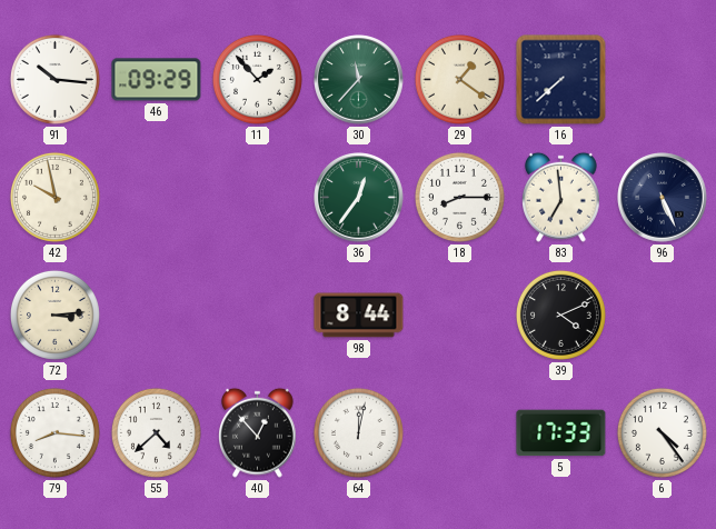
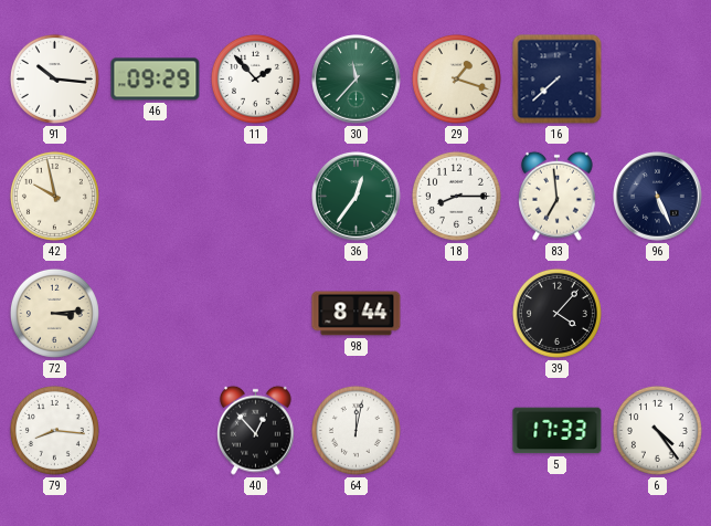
29: 1:21 -> 1:18
39: 4:11 -> 4:07
55: 4:38 -> none
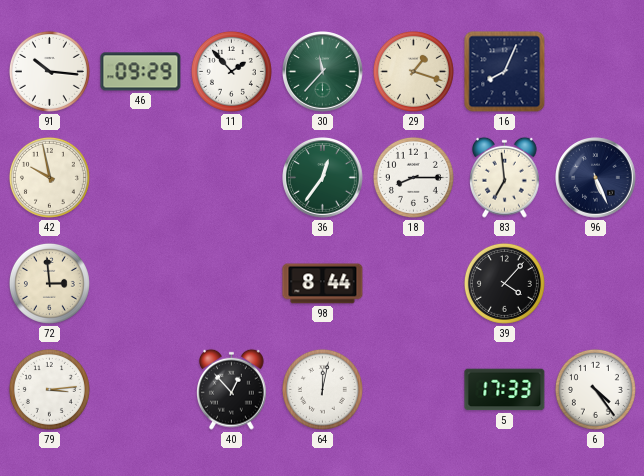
16: 7:38 -> 8:04
72: 3:14 -> 2:59
79: 8:16 -> 3:14
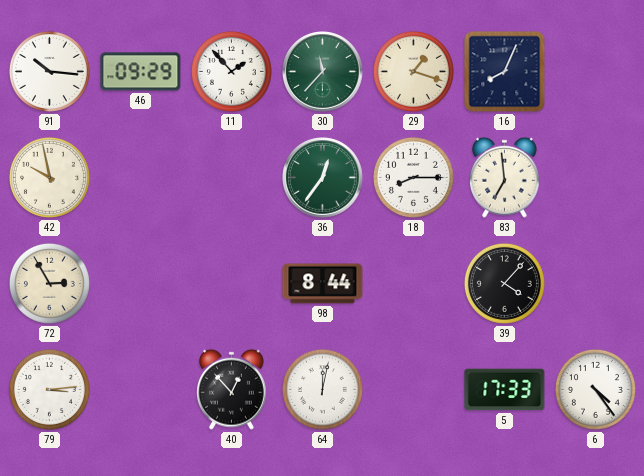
96: 5:26 -> none
72: 2:59 -> 2:55
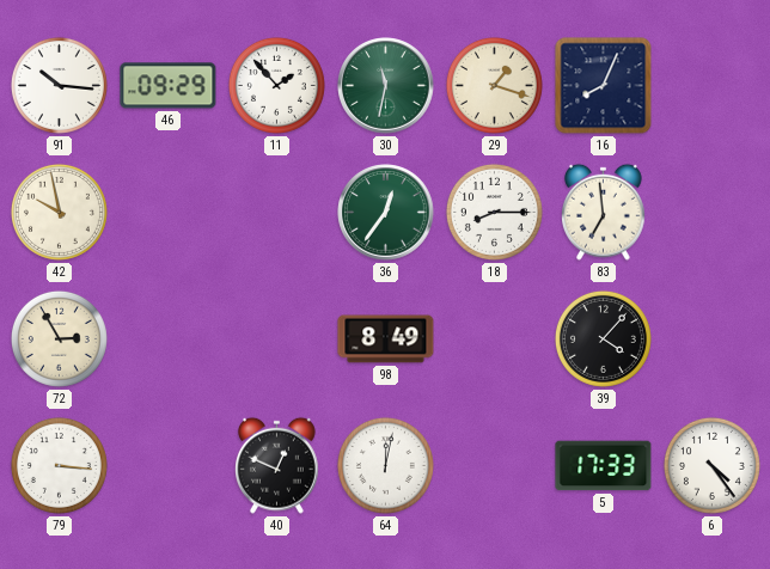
30: 11:37 -> 11:32
98: 8:44 -> 8:49
79: 3:14 -> 3:16
40: 12:53 -> 12:49
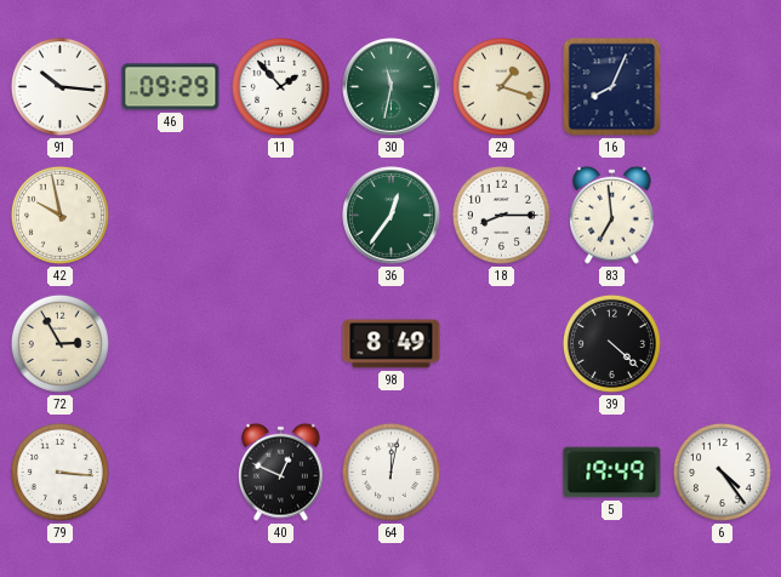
39: 4:07 -> 4:22
5: 17:33 -> 19:49
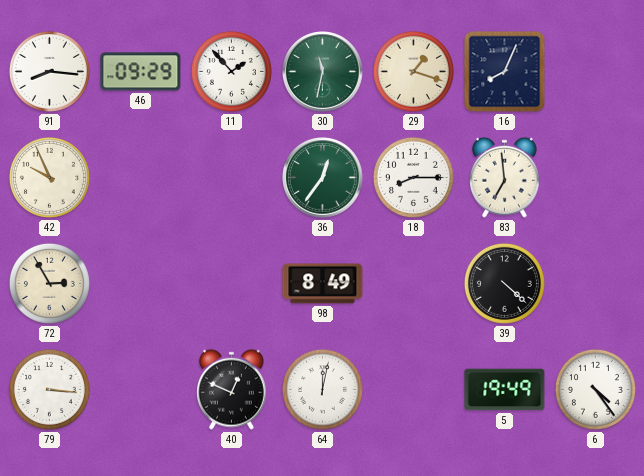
91: 10:16 -> 8:16
42: 9:58 -> 9:56
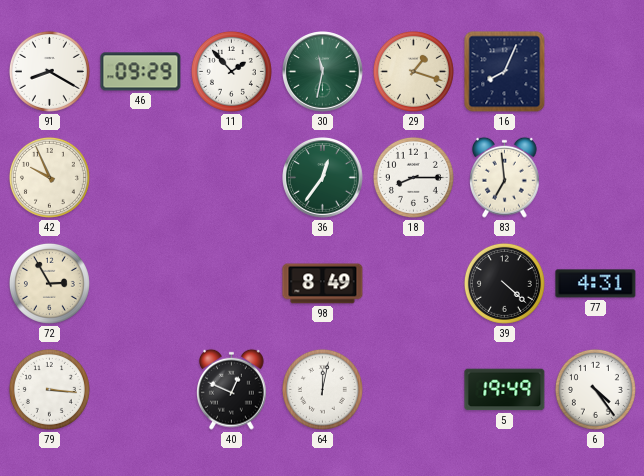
91: 8:16 -> 8:20
77: none -> 4:31
